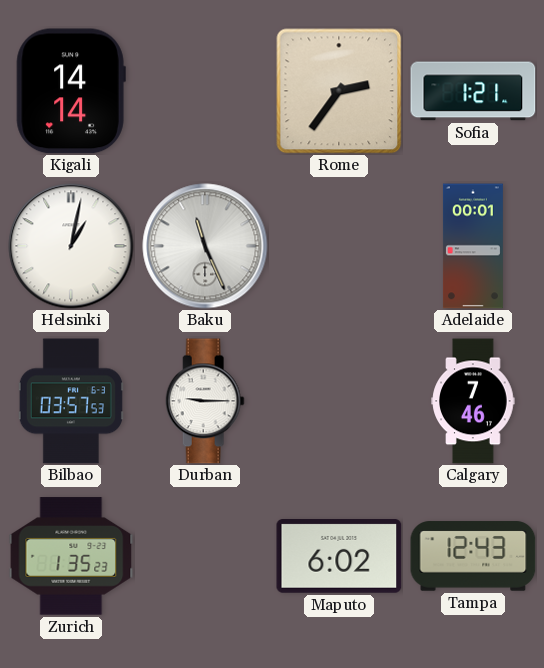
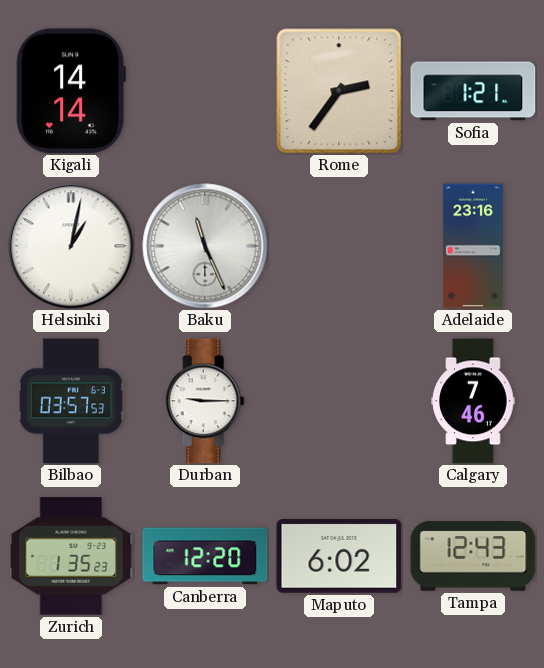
Adelaide: 00:01 -> 23:16
Canberra: none -> 12:20
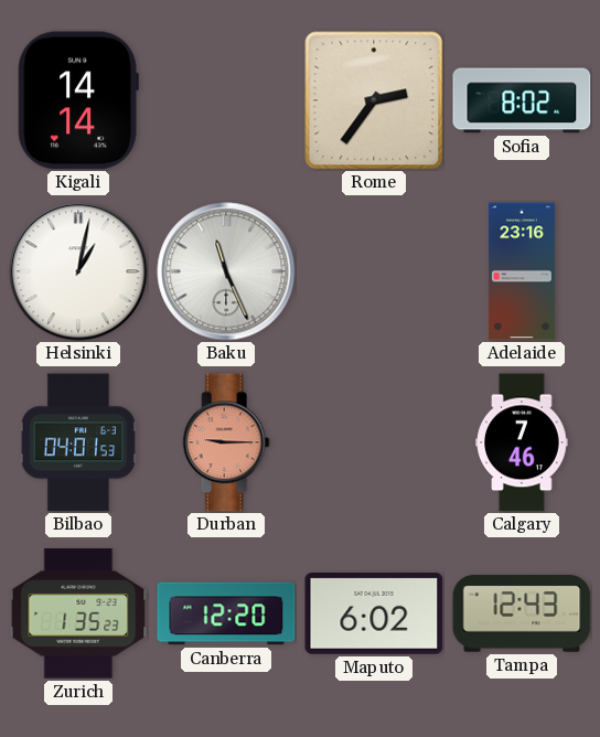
Sofia: 1:21 -> 8:02
Bilbao: 03:57 -> 04:01
Durban dial: white -> salmon
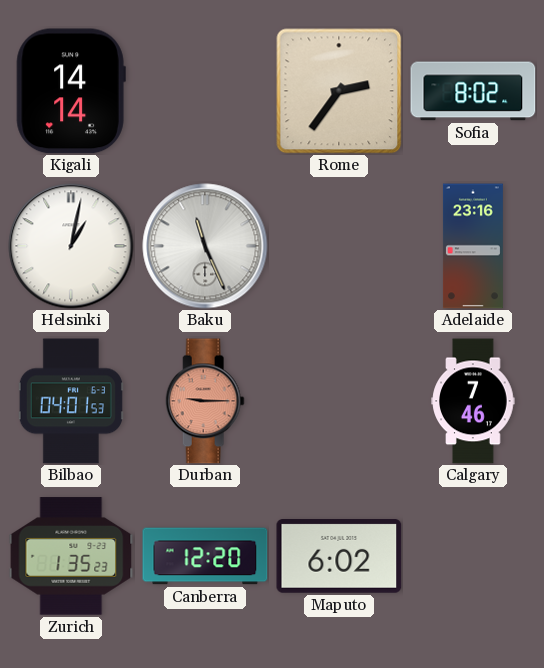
Tampa: 12:43 -> none
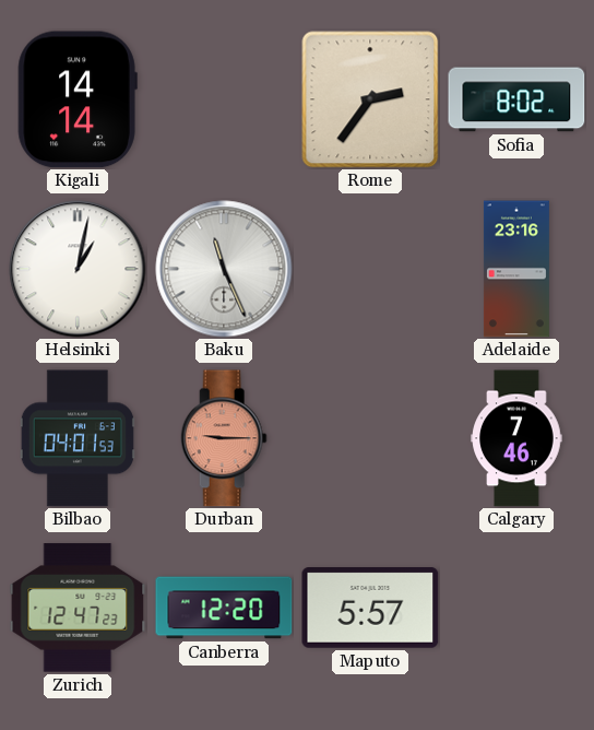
Zurich: 1:35 -> 12:47
Maputo: 6:02 -> 5:57
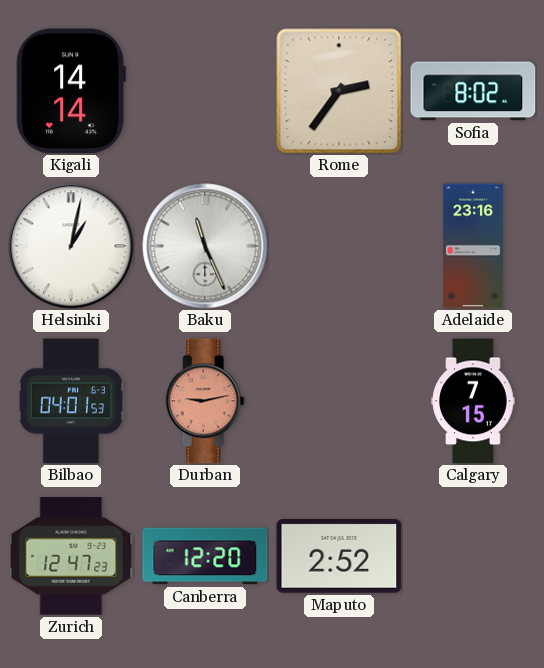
Durban: 9:15 -> 9:13
Calgary: 7:46 -> 7:15
Maputo: 5:57 -> 2:52
